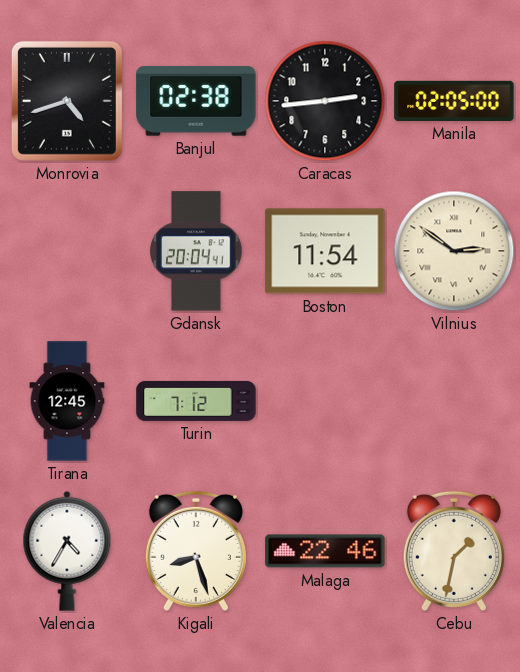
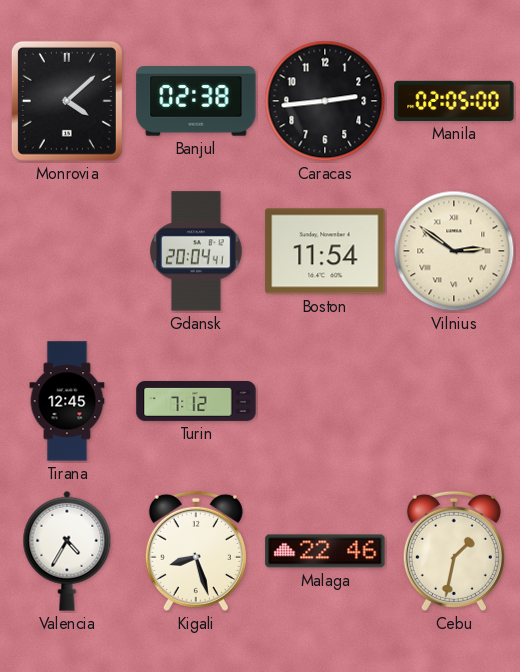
Monrovia: 4:42 -> 4:08
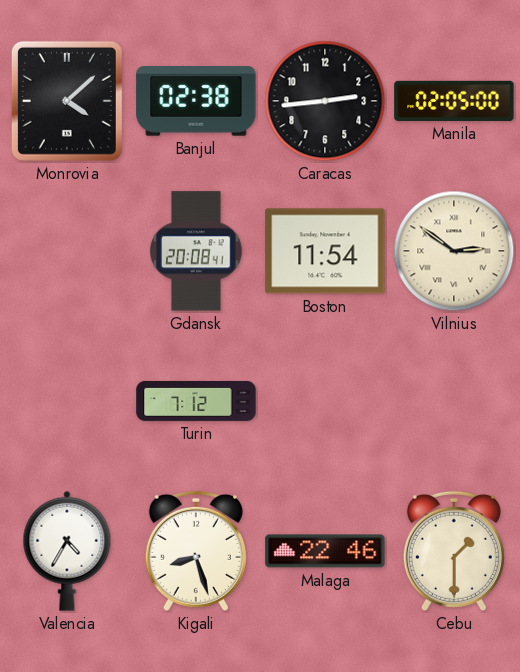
Gdansk: 20:04 -> 20:08
Tirana: 12:45 -> none
Cebu: 1:32 -> 1:30
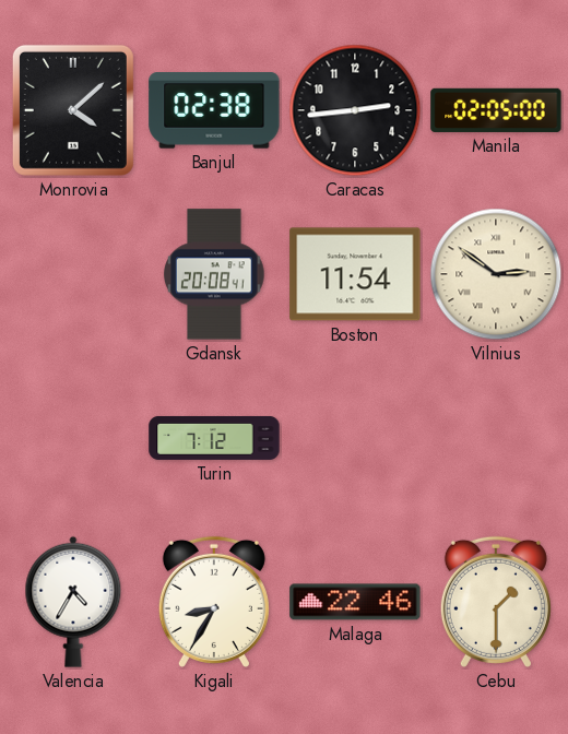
Kigali: 8:27 -> 8:35
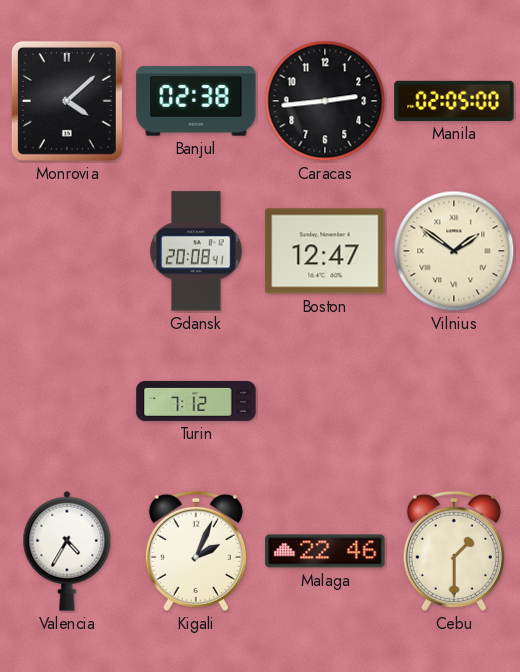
Boston: 11:54 -> 12:47
Vilnius: 2:51 -> 1:51
Kigali: 8:35 -> 2:04
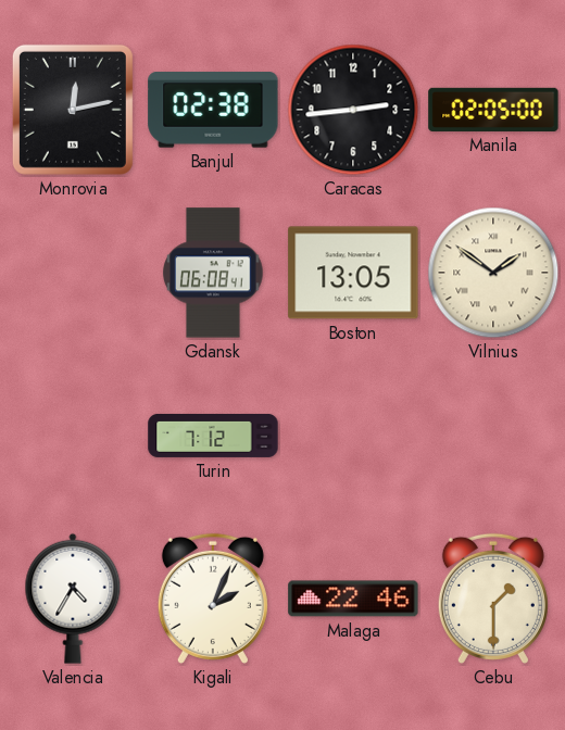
Monrovia: 4:08 -> 12:13
Gdansk: 20:08 -> 06:08
Boston: 12:47 -> 13:05
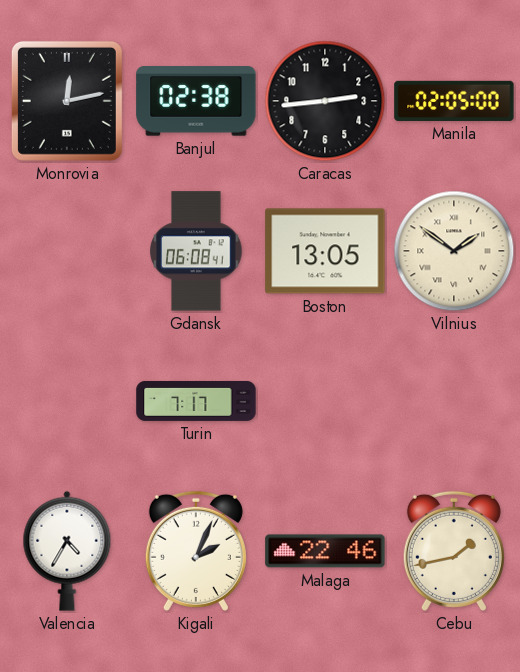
Turin: 7:12 -> 7:17
Cebu: 1:30 -> 1:43
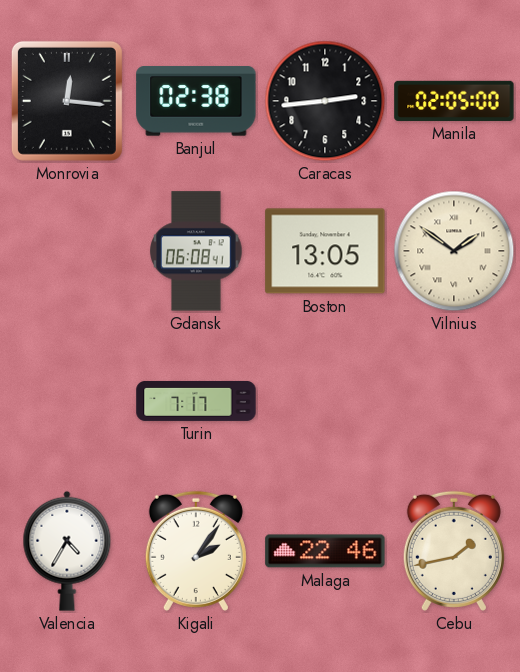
Monrovia: 12:13 -> 12:16
Kigali: 2:04 -> 2:06
